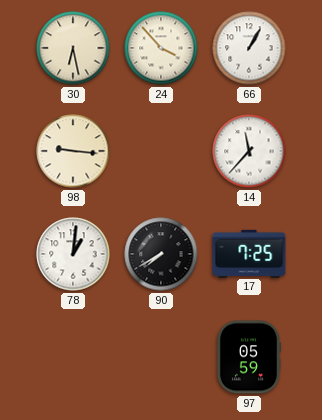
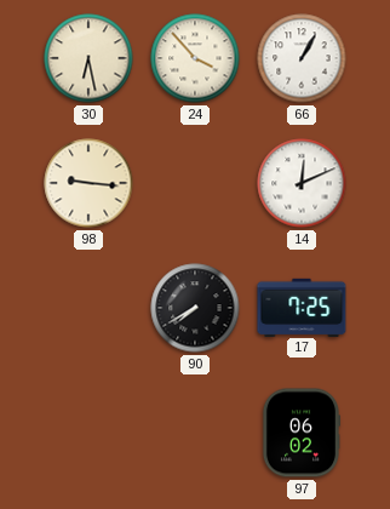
14: 11:37 -> 12:11
78: 1:01 -> none
97: 05:59 -> 06:02
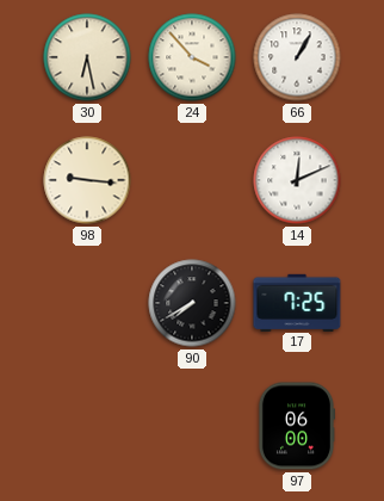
97: 06:02 -> 06:00
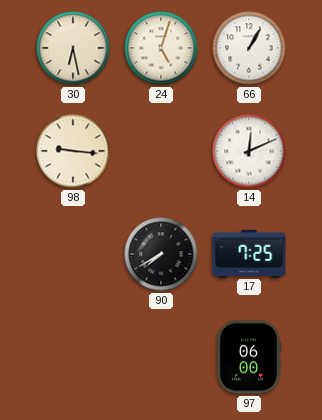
24: 3:53 -> 5:03
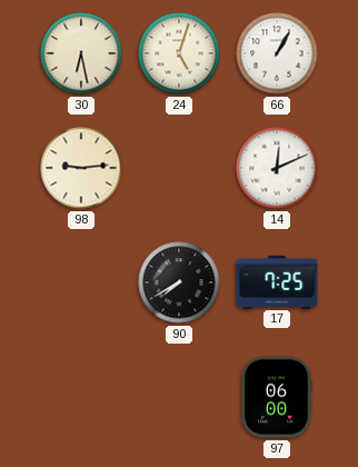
98: 9:16 -> 9:14
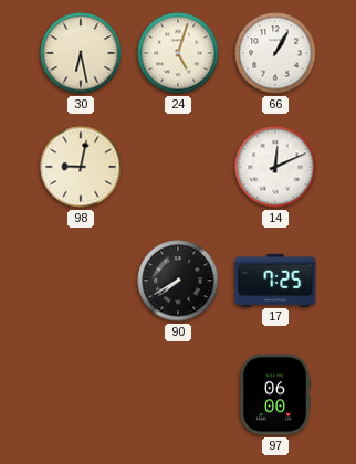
98: 9:14 -> 9:02
